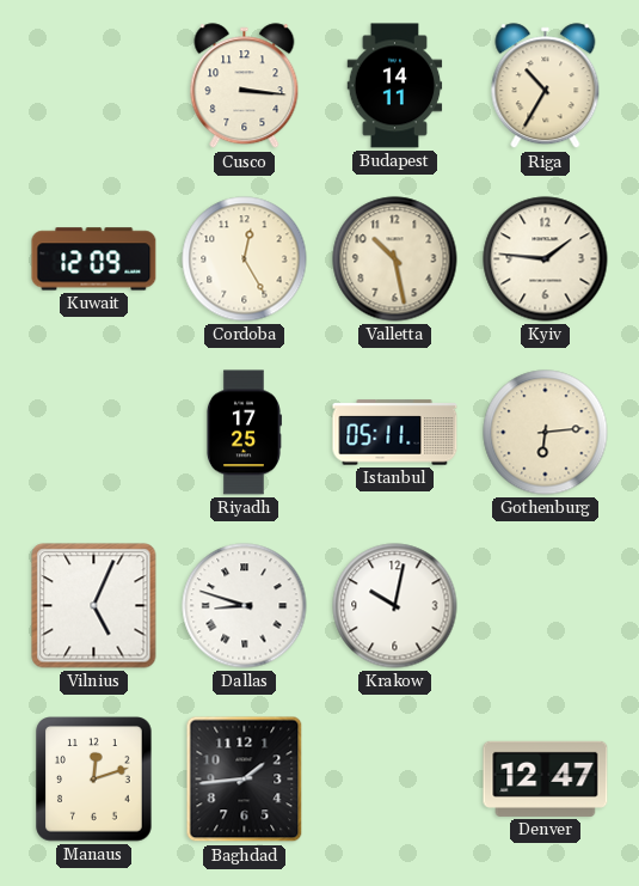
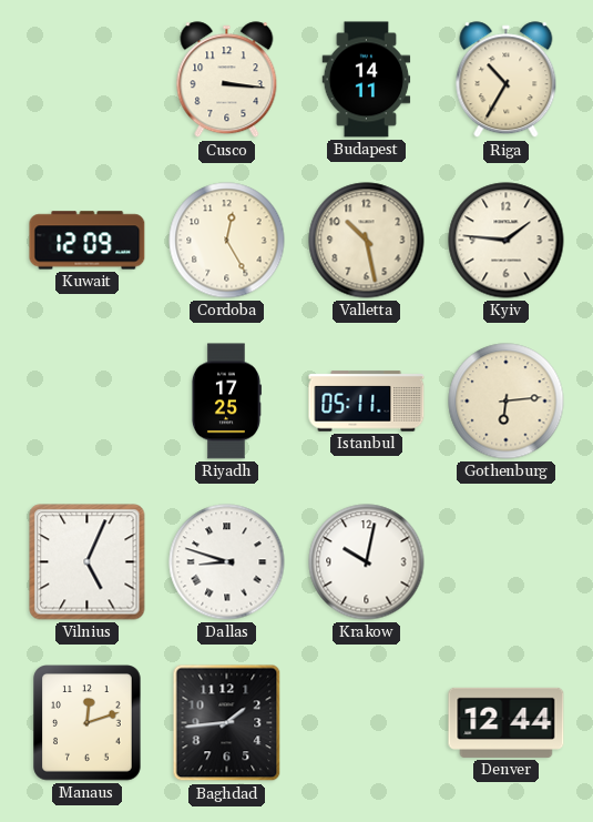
Denver: 12:47 -> 12:44
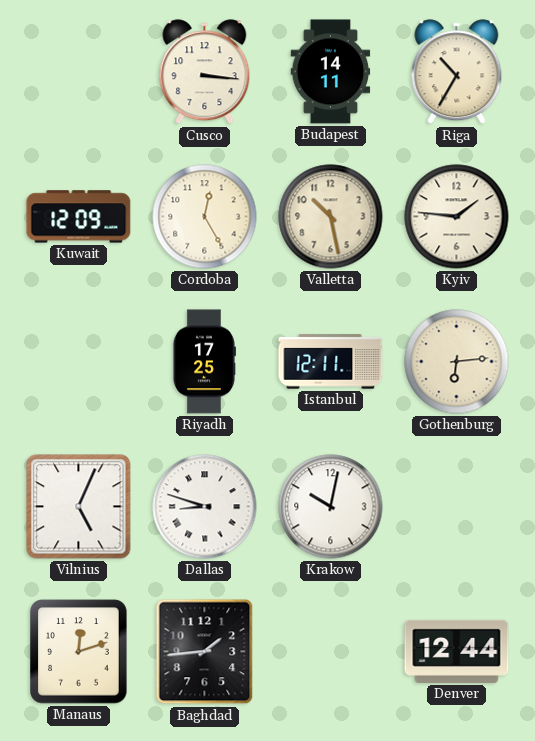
Istanbul: 05:11 -> 12:11
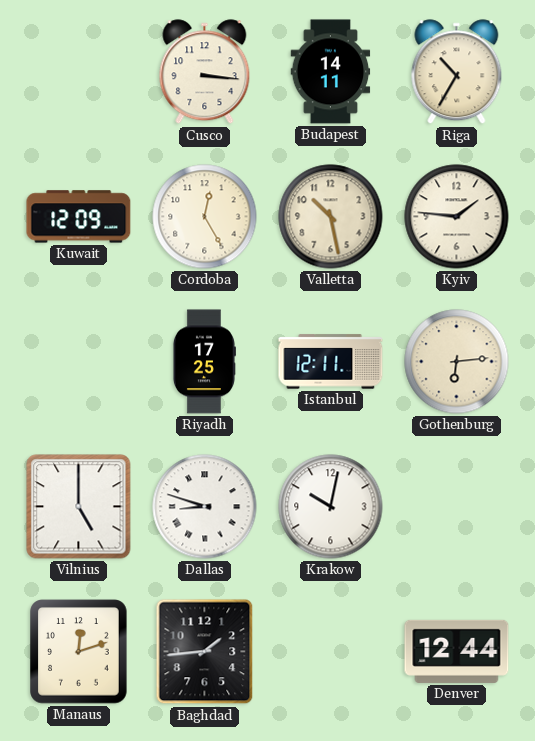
Vilnius: 5:04 -> 5:00
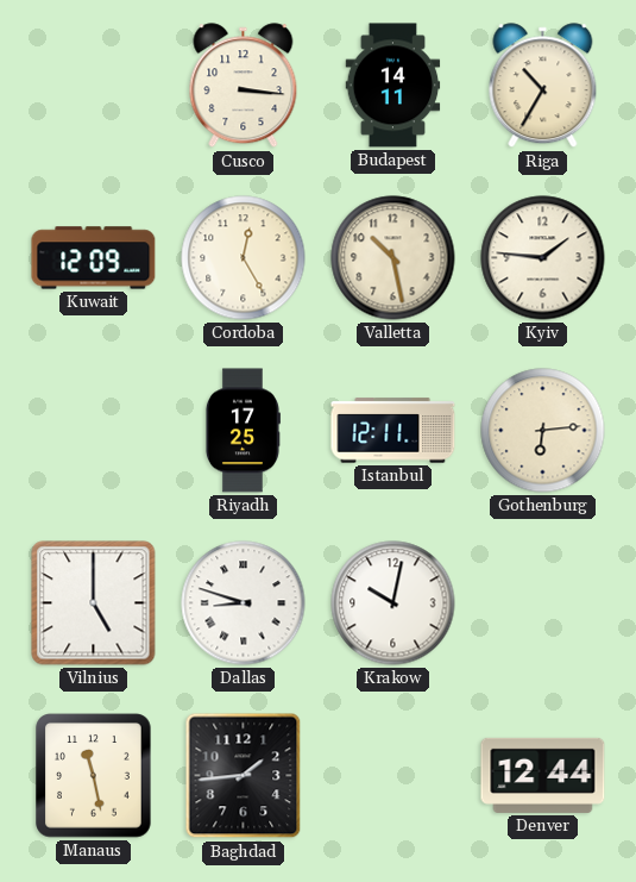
Manaus: 12:12 -> 11:28
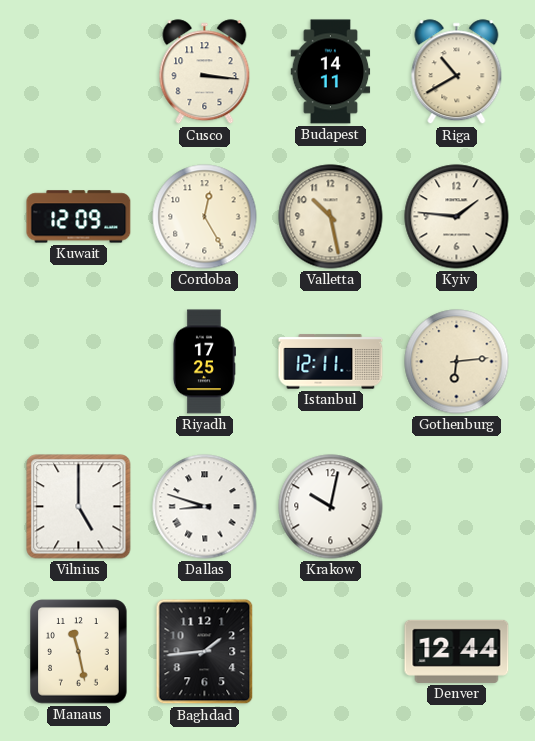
Riga: 10:35 -> 10:40
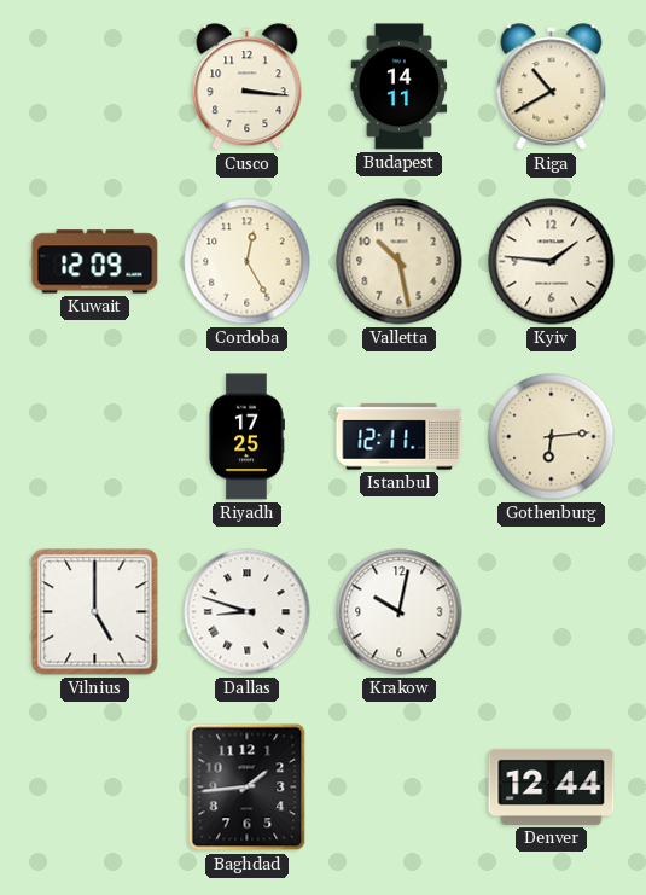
Manaus: 11:28 -> none
